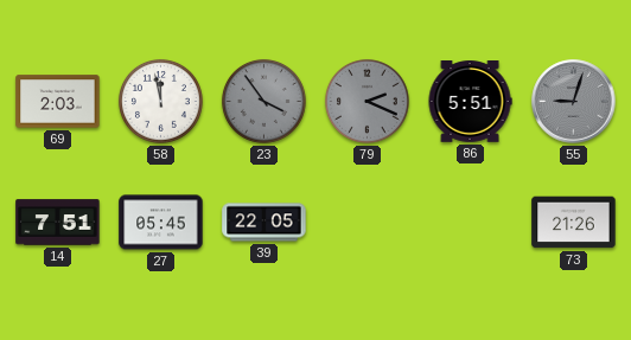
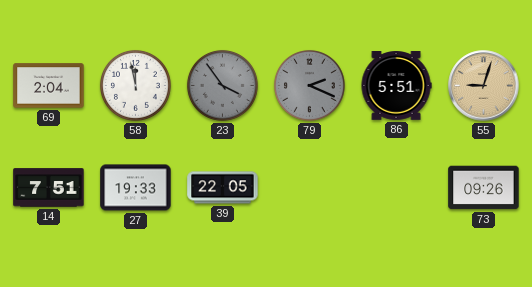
69: 2:03 -> 2:04
55 dial: grey -> champagne
27: 05:45 -> 19:33
73: 21:26 -> 09:26
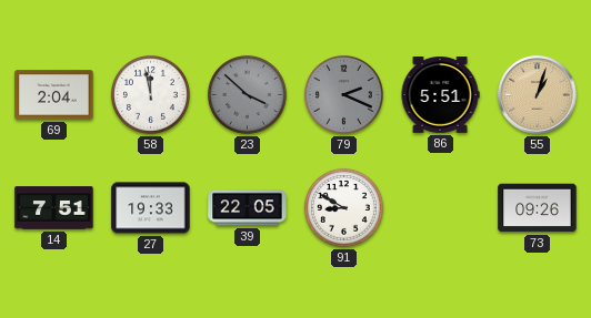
23: 3:54 -> 3:52
55: 9:03 -> 1:03
91: none -> 8:50
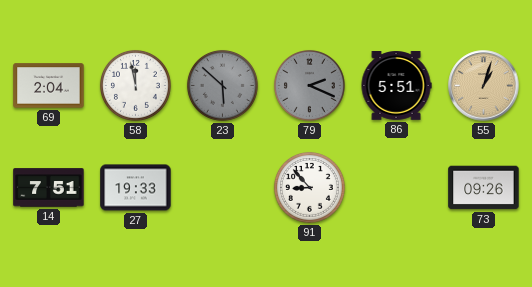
23: 3:52 -> 5:52
39: 22:05 -> none
91: 8:50 -> 8:53
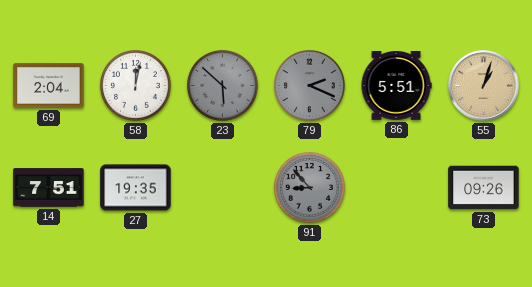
58: 11:58 -> 12:02
27: 19:33 -> 19:35
91 dial: white -> grey
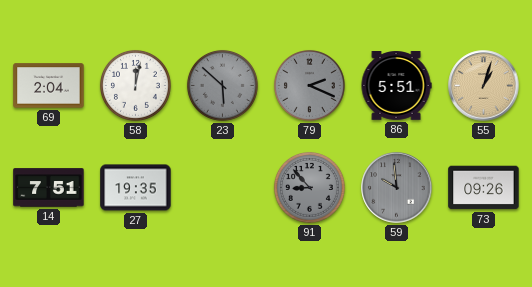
59: none -> 9:59
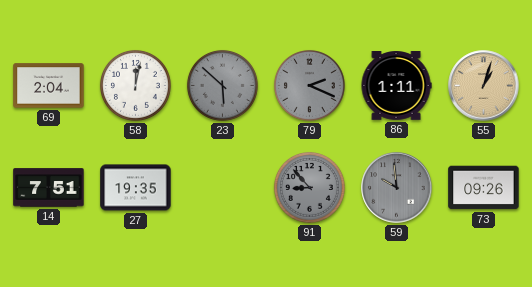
86: 5:51 -> 1:11
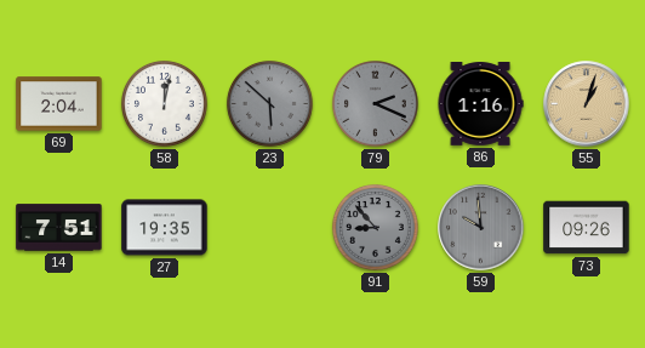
86: 1:11 -> 1:16
